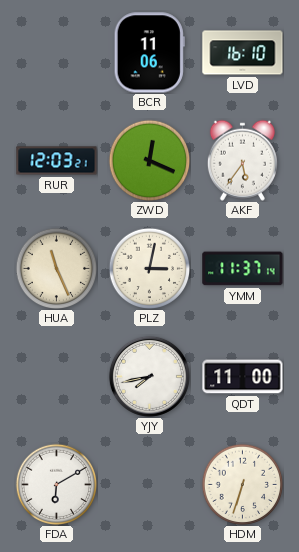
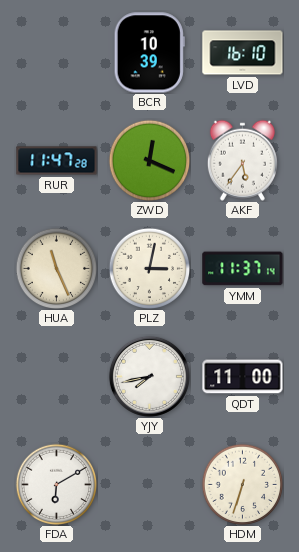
BCR: 11:06 -> 10:39
RUR: 12:03 -> 11:47
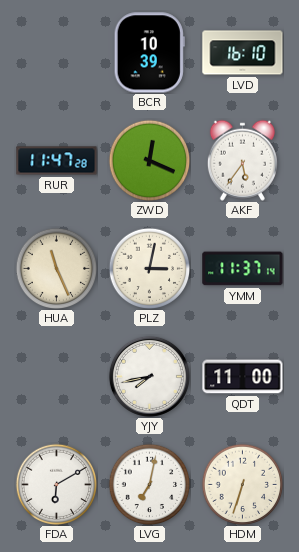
LVG: none -> 7:02
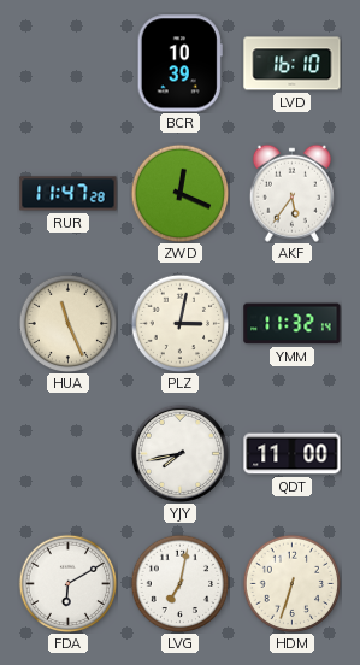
YMM: 11:37 -> 11:32
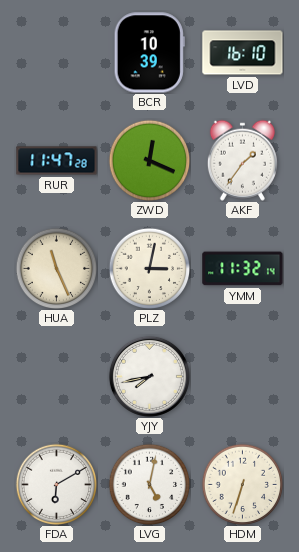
AKF: 5:36 -> 1:36
QDT: 11:00 -> none
LVG: 7:02 -> 5:02
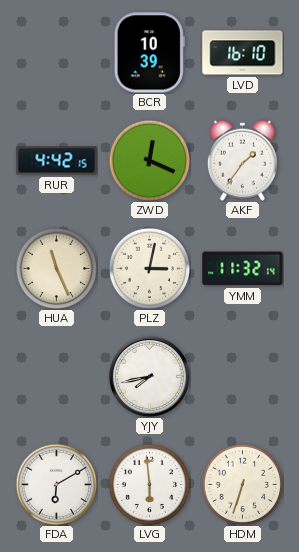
RUR: 11:47 -> 4:42
LVG: 5:02 -> 5:59
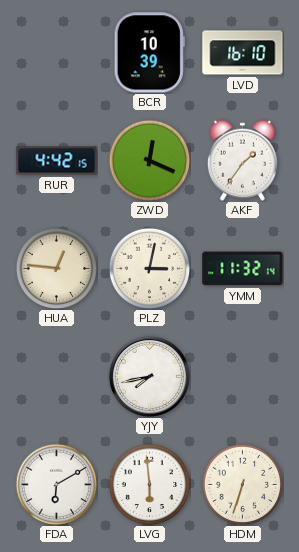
HUA: 11:26 -> 12:46
